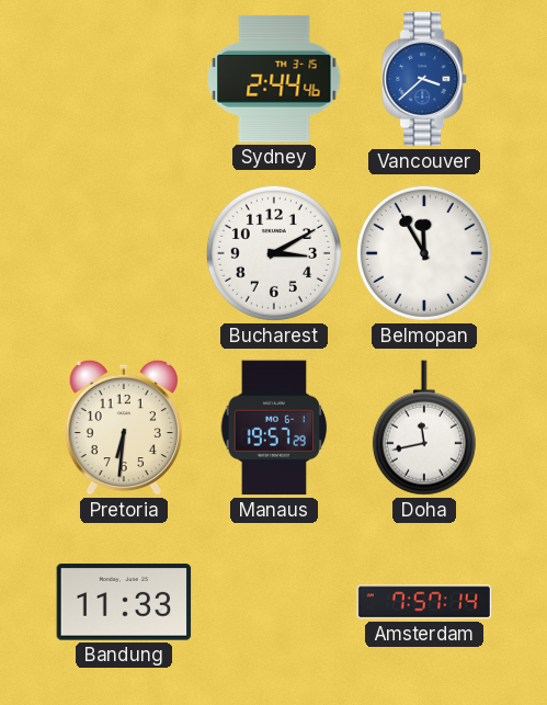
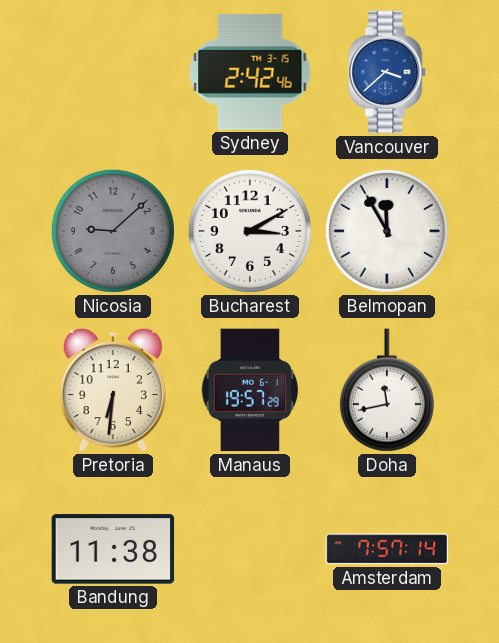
Sydney: 2:44 -> 2:42
Nicosia: none -> 9:08
Bandung: 11:33 -> 11:38
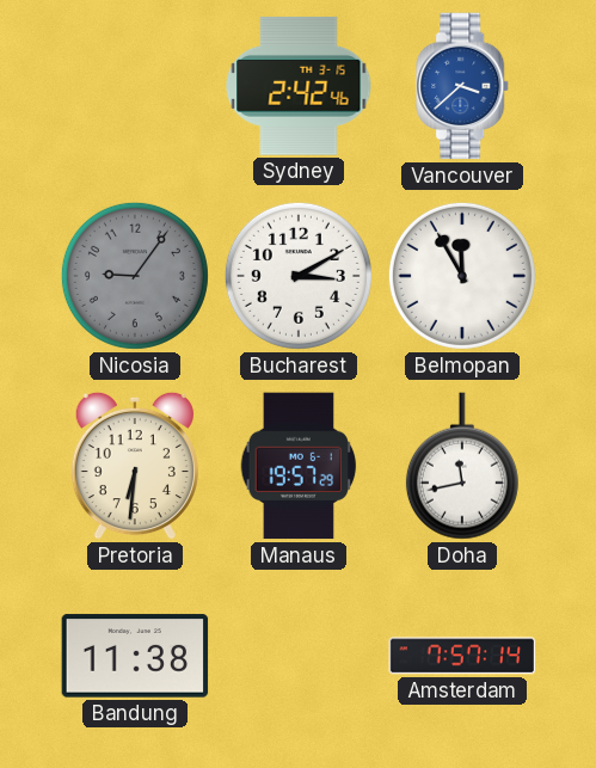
Nicosia: 9:08 -> 9:06
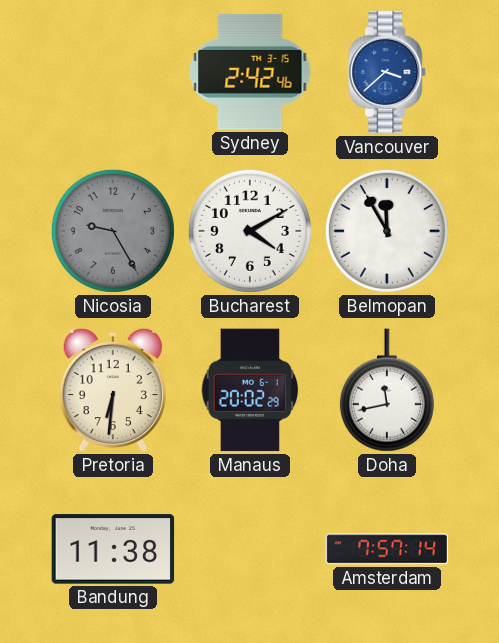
Nicosia: 9:06 -> 9:25
Bucharest: 3:10 -> 4:10
Manaus: 19:57 -> 20:02
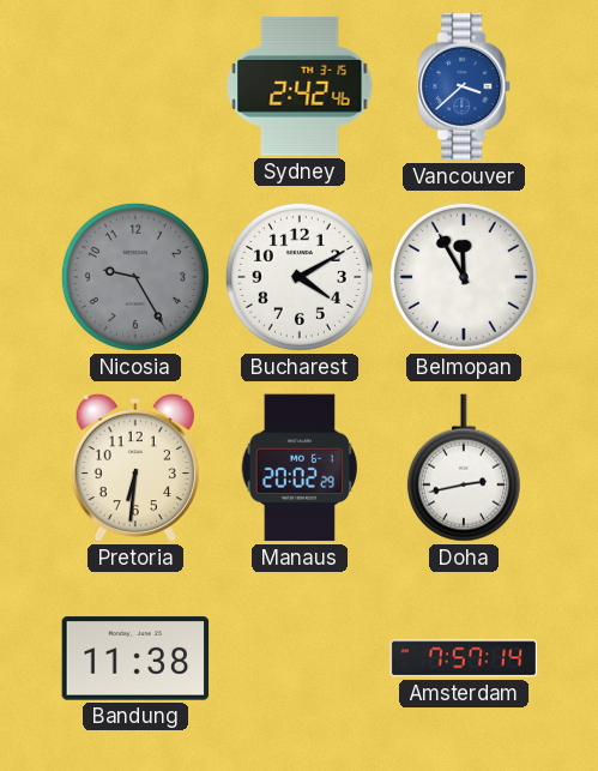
Doha: 11:43 -> 2:43
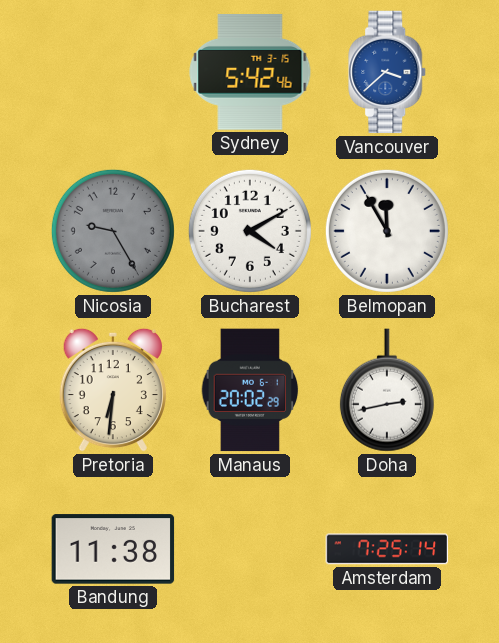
Sydney: 2:42 -> 5:42
Amsterdam: 7:57 -> 7:25
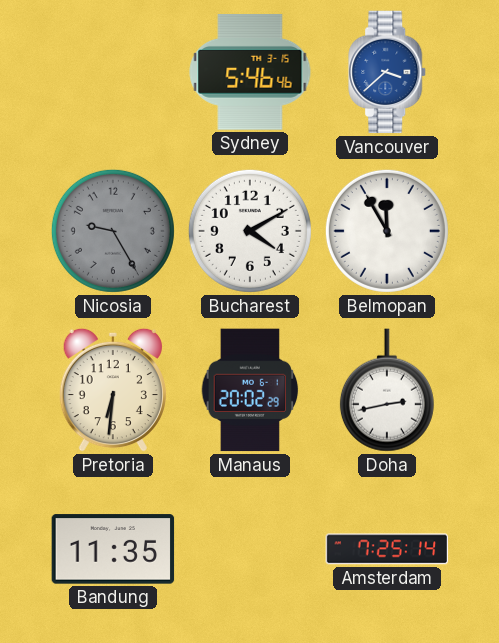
Sydney: 5:42 -> 5:46
Bandung: 11:38 -> 11:35
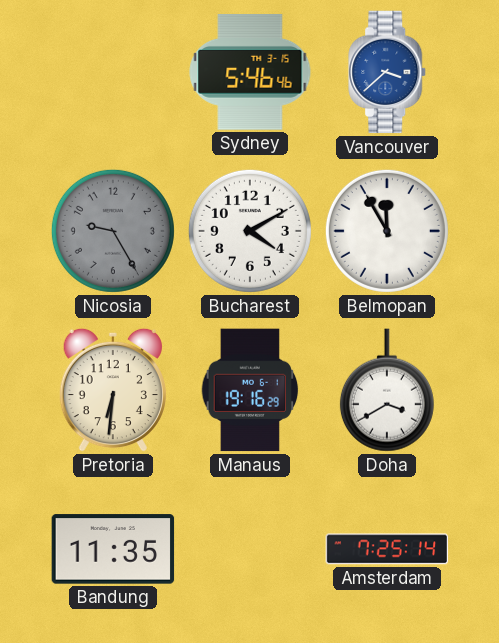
Manaus: 20:02 -> 19:16
Doha: 2:43 -> 3:40
